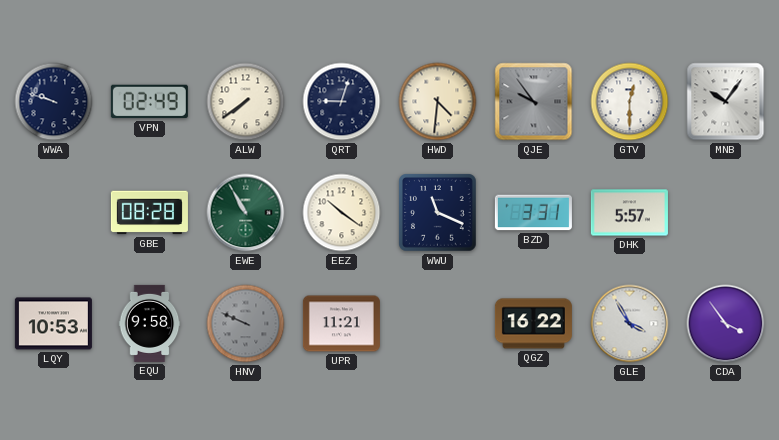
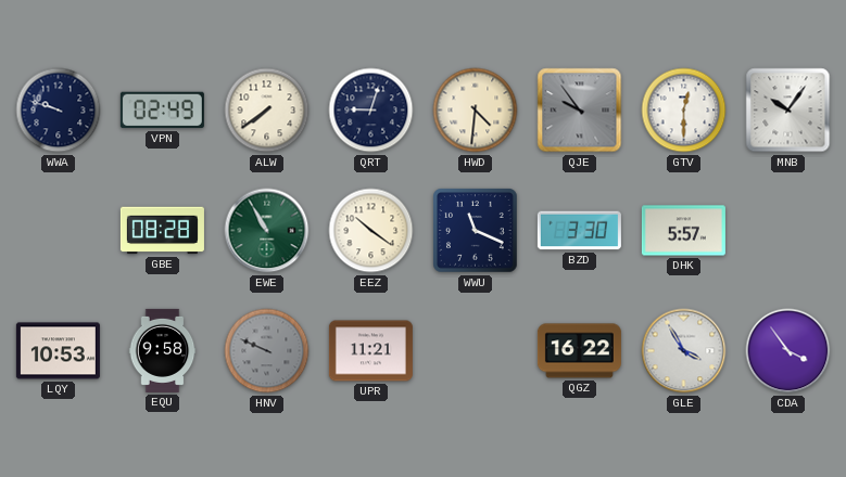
BZD: 3:31 -> 3:30
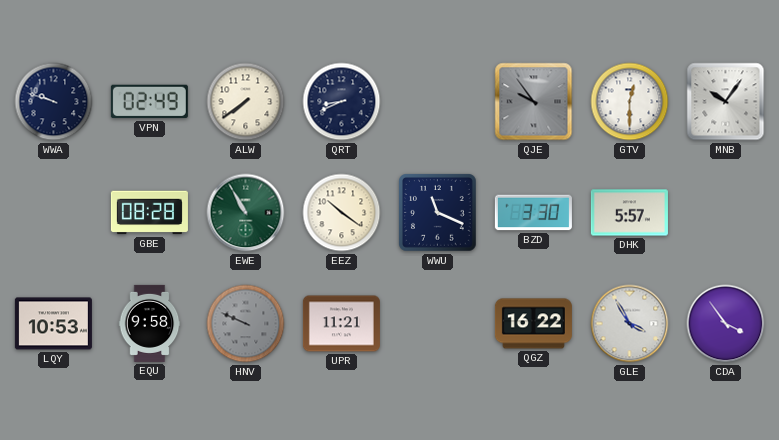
QRT: 9:03 -> 8:41
HWD: 4:31 -> none
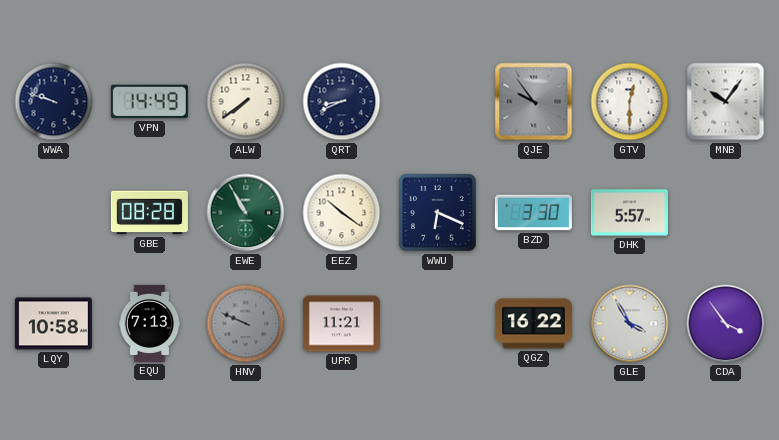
VPN: 02:49 -> 14:49
WWU: 11:19 -> 6:19
LQY: 10:53 -> 10:58
EQU: 9:58 -> 7:13
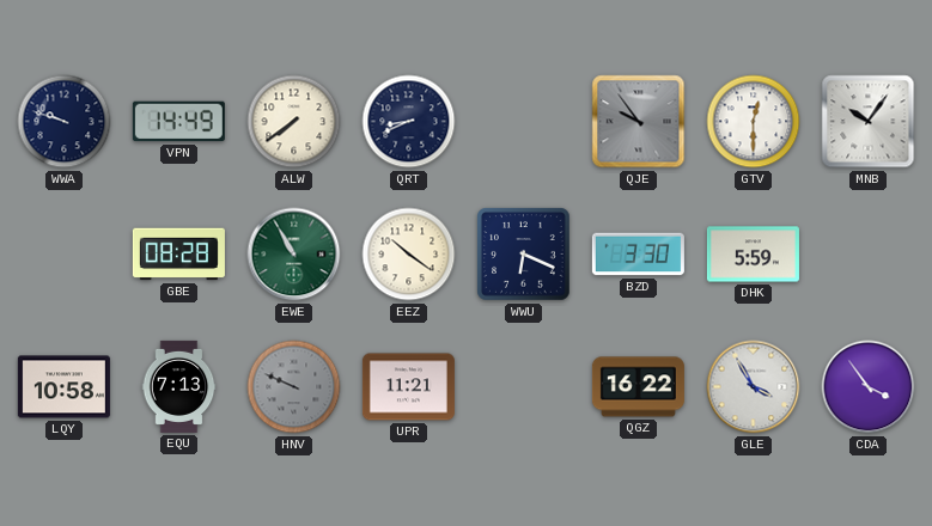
DHK: 5:57 -> 5:59
